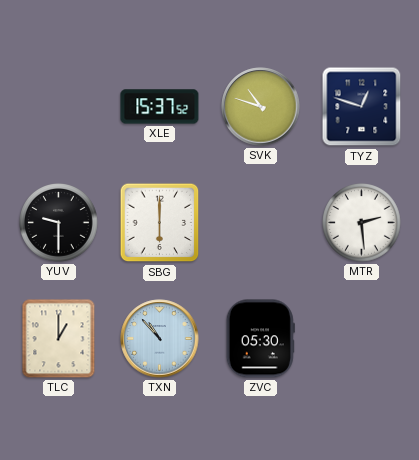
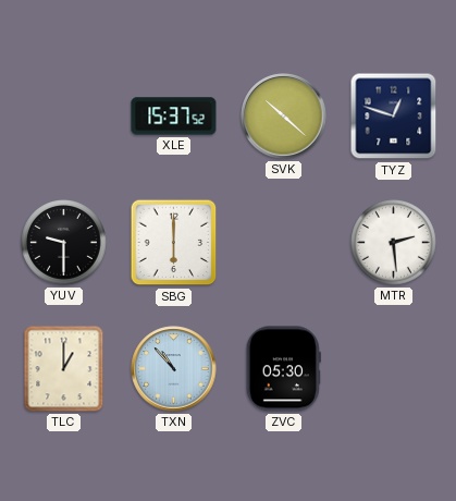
SVK: 10:48 -> 10:22
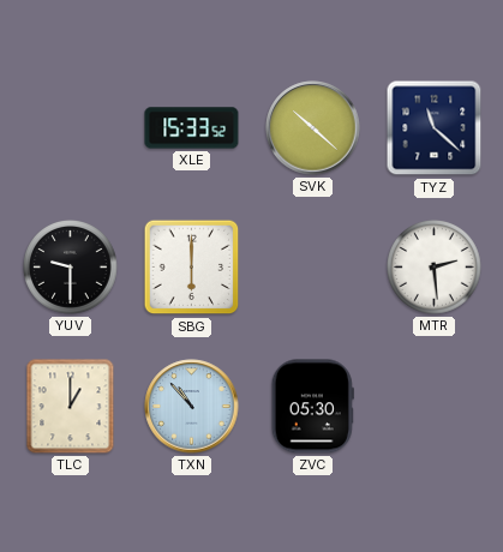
XLE: 15:37 -> 15:33
TYZ: 12:48 -> 11:22
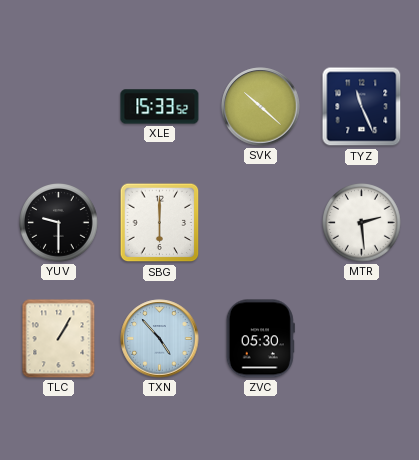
TYZ: 11:22 -> 11:26
TLC: 1:00 -> 1:05
TXN: 10:53 -> 4:53
